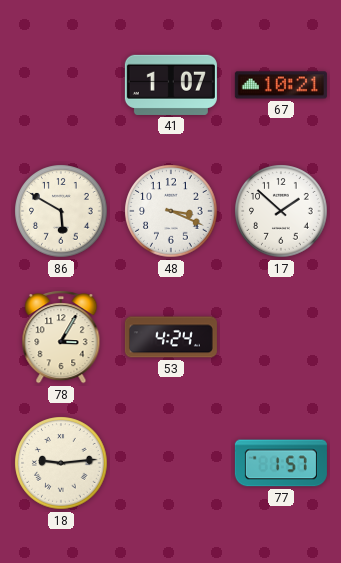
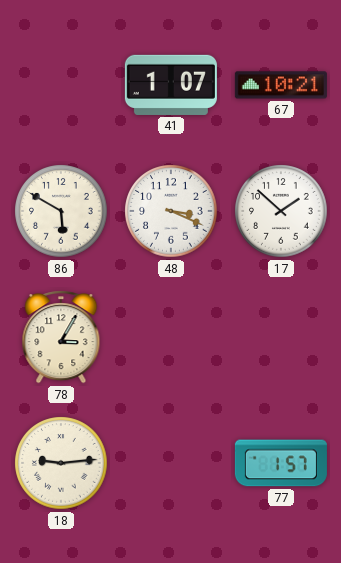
53: 4:24 -> none
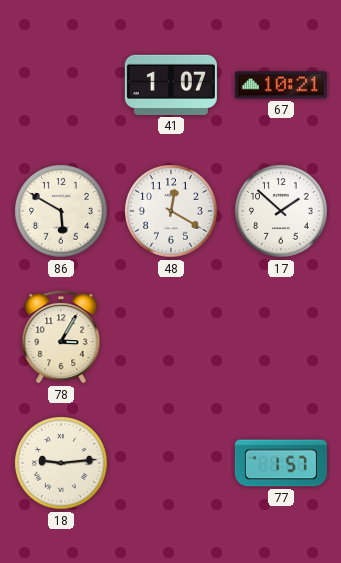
48: 3:19 -> 12:20
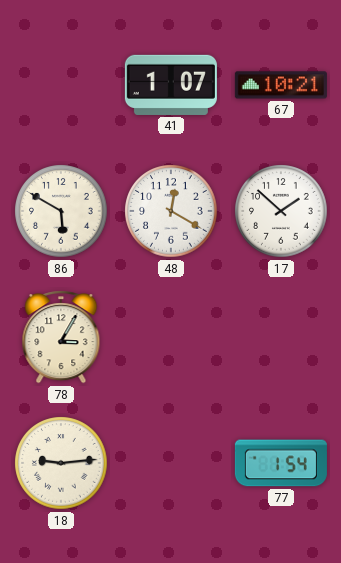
77: 1:57 -> 1:54
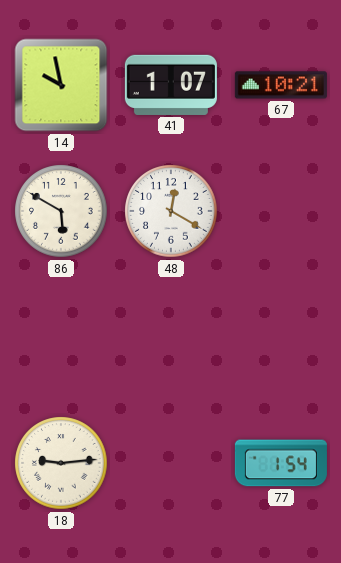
14: none -> 9:58
17: 1:52 -> none
78: 3:05 -> none
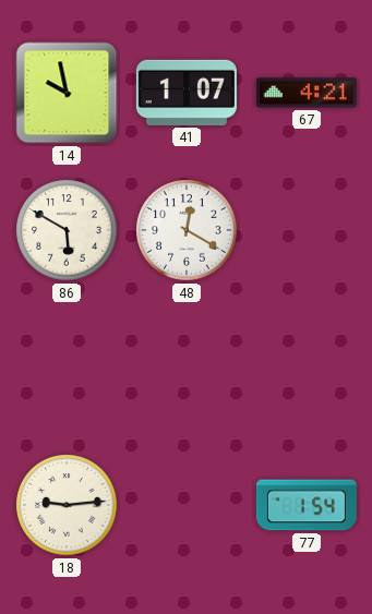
67: 10:21 -> 4:21
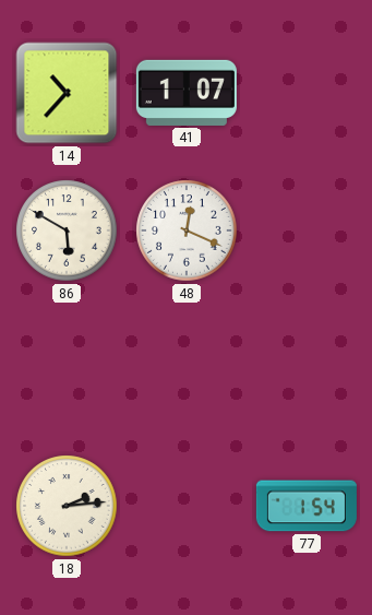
14: 9:58 -> 10:37
67: 4:21 -> none
48: 12:20 -> 12:19
18: 9:14 -> 2:14
